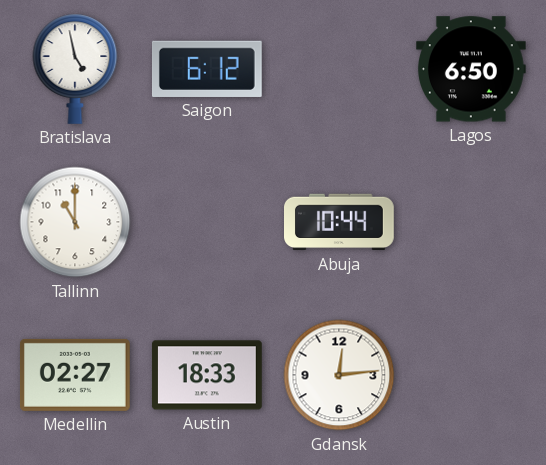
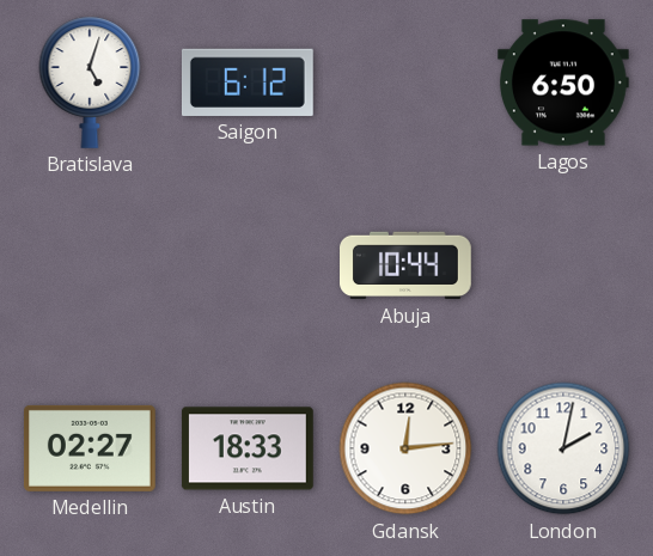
Bratislava: 4:58 -> 5:03
Tallinn: 11:00 -> none
London: none -> 2:02
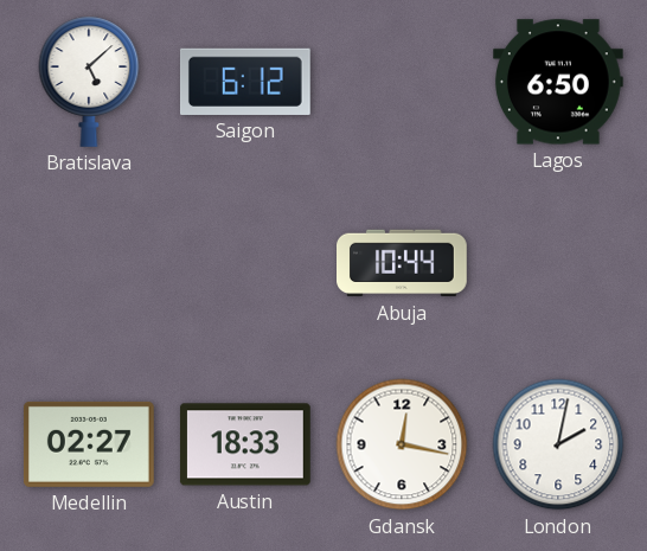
Bratislava: 5:03 -> 5:08
Gdansk: 12:14 -> 12:17
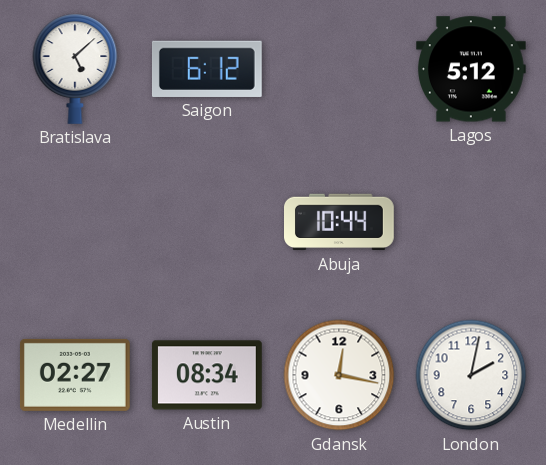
Lagos: 6:50 -> 5:12
Austin: 18:33 -> 08:34
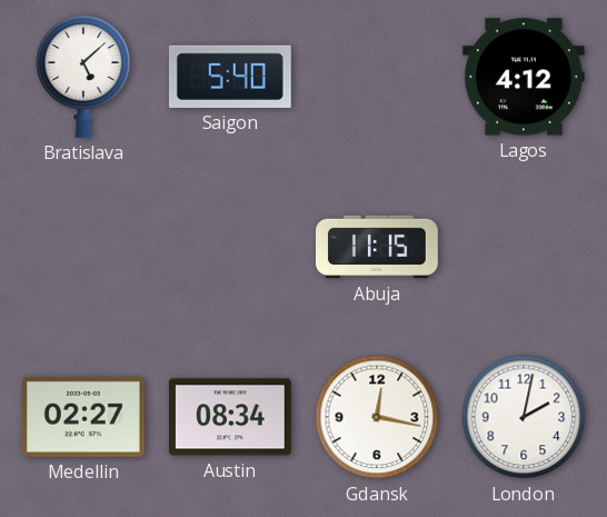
Saigon: 6:12 -> 5:40
Lagos: 5:12 -> 4:12
Abuja: 10:44 -> 11:15
